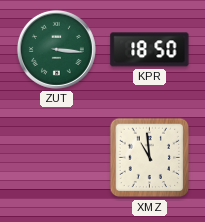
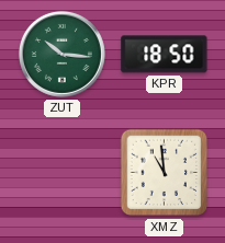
ZUT: 3:16 -> 10:16
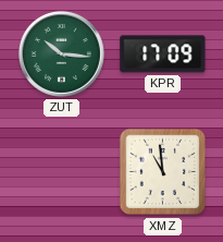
KPR: 18:50 -> 17:09
